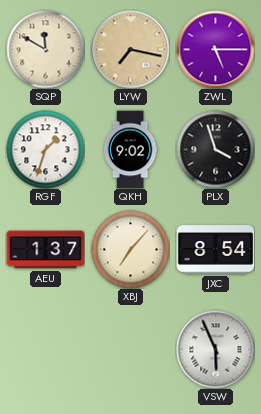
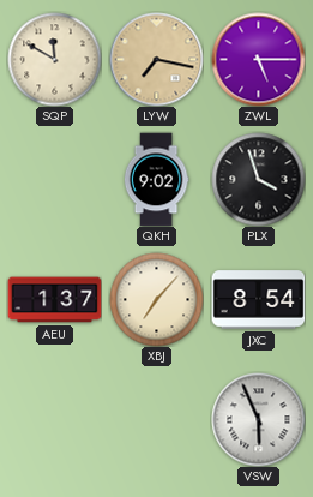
RGF: 1:33 -> none
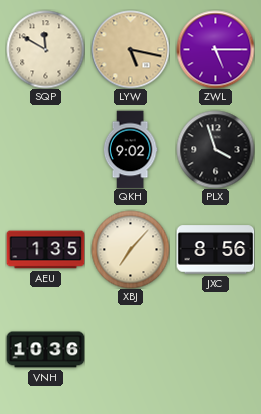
LYW: 7:17 -> 5:17
AEU: 1:37 -> 1:35
JXC: 8:54 -> 8:56
VNH: none -> 10:36
VSW: 5:56 -> none
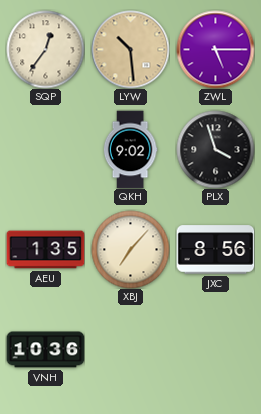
SQP: 11:50 -> 12:36
LYW: 5:17 -> 10:29
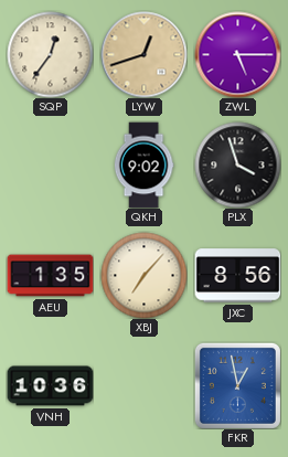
LYW: 10:29 -> 12:42
FKR: none -> 12:58
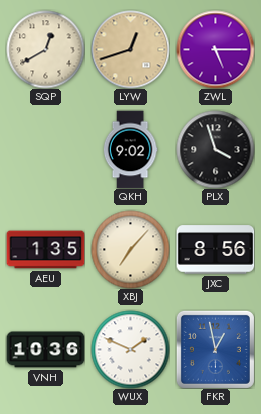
SQP: 12:36 -> 12:40
WUX: none -> 1:49
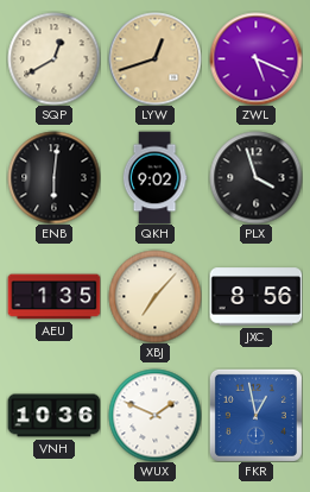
ZWL: 5:15 -> 5:19
ENB: none -> 6:01
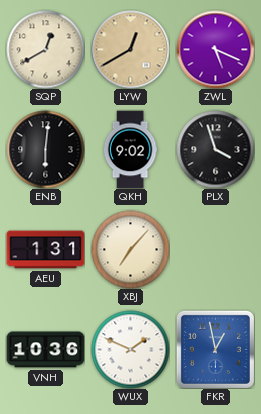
LYW: 12:42 -> 12:40
AEU: 1:35 -> 1:31
JXC: 8:56 -> none
